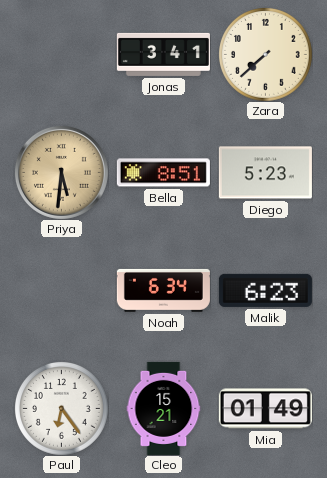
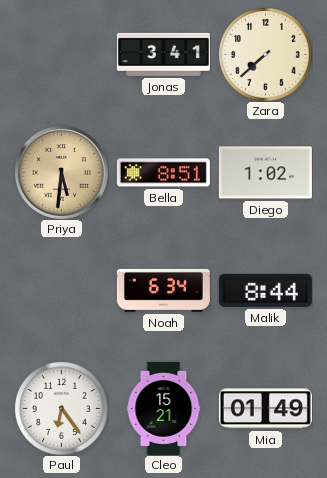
Diego: 5:23 -> 1:02
Malik: 6:23 -> 8:44
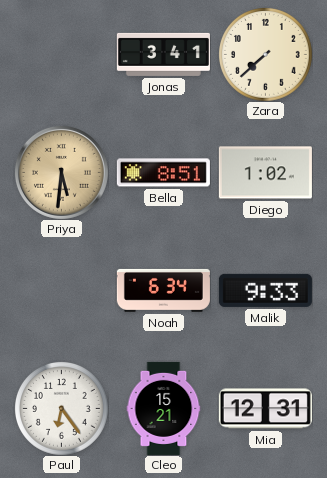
Malik: 8:44 -> 9:33
Mia: 01:49 -> 12:31
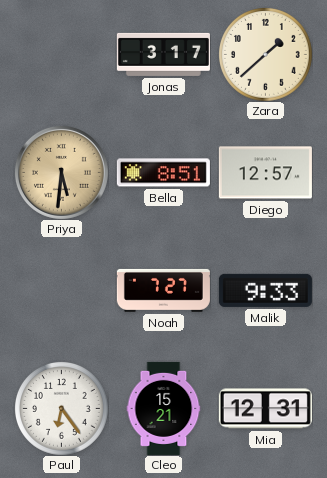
Jonas: 3:41 -> 3:17
Zara: 7:38 -> 1:38
Diego: 1:02 -> 12:57
Noah: 6:34 -> 7:27
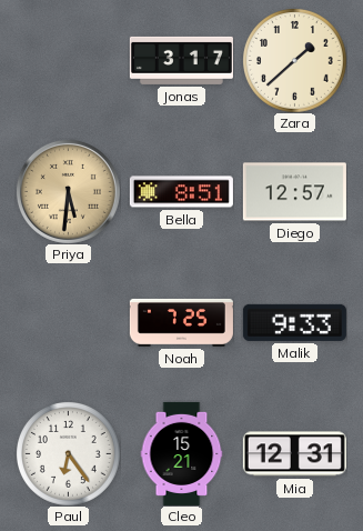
Noah: 7:27 -> 7:25
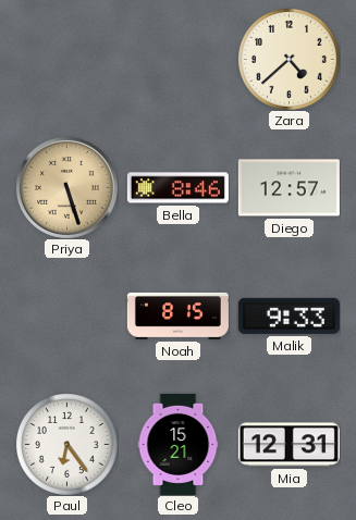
Jonas: 3:17 -> none
Zara: 1:38 -> 4:38
Priya: 5:31 -> 5:27
Bella: 8:51 -> 8:46
Noah: 7:25 -> 8:15
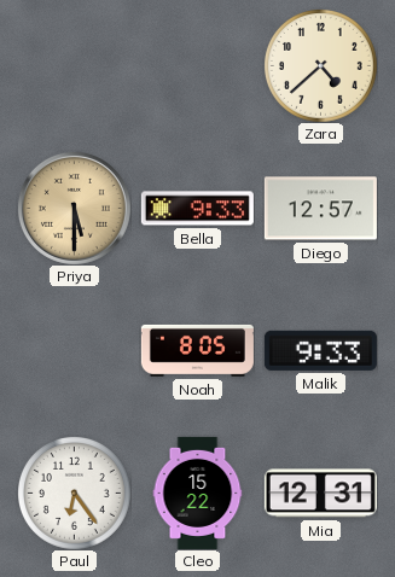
Priya: 5:27 -> 5:30
Bella: 8:46 -> 9:33
Noah: 8:15 -> 8:05
Cleo: 15:21 -> 15:22
